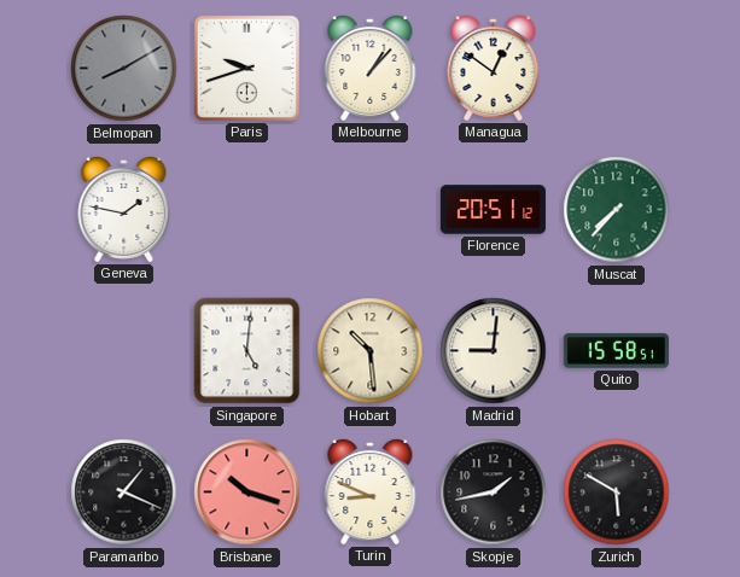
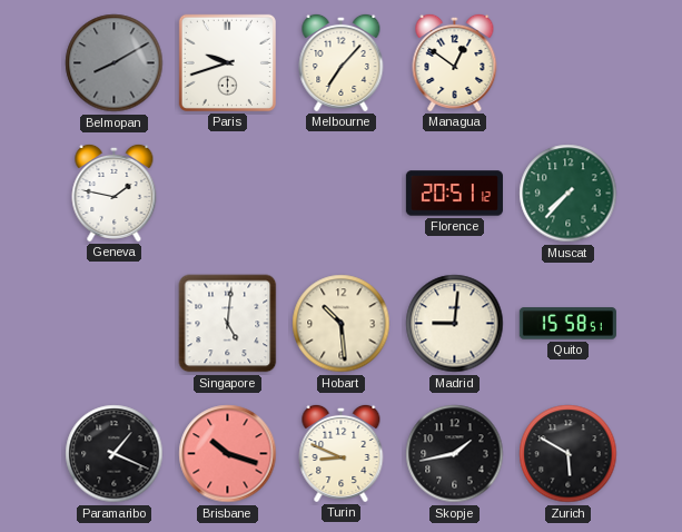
Melbourne: 1:07 -> 7:07
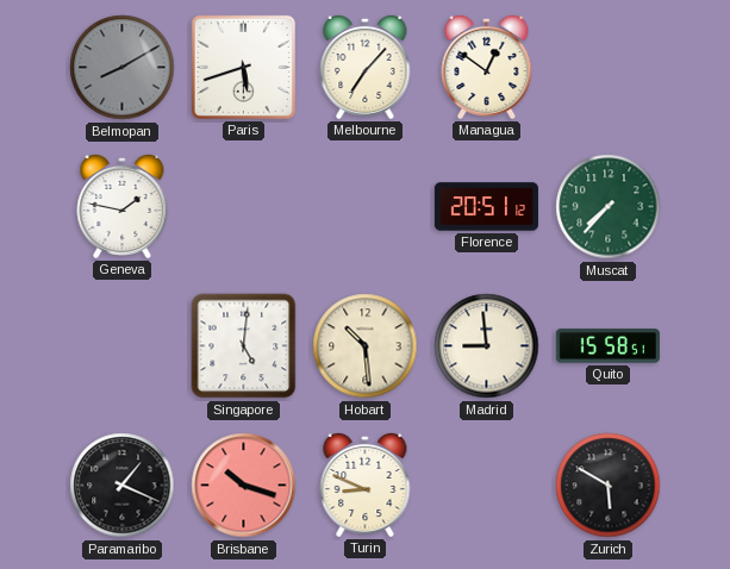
Paris: 9:42 -> 5:42
Madrid: 9:01 -> 8:59
Skopje: 1:43 -> none
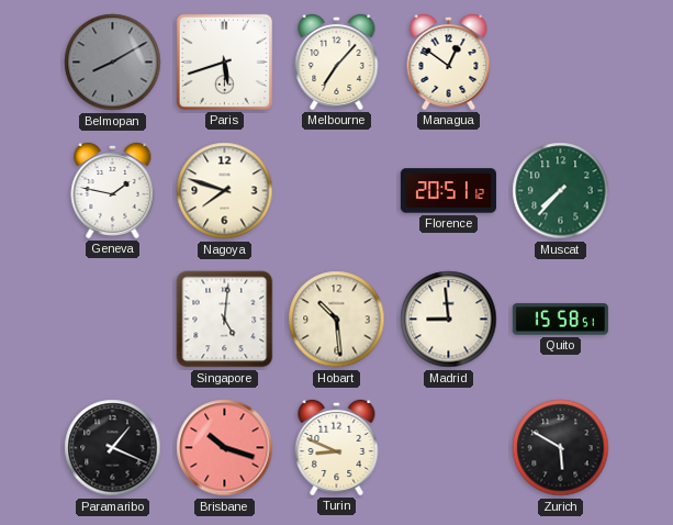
Nagoya: none -> 7:48
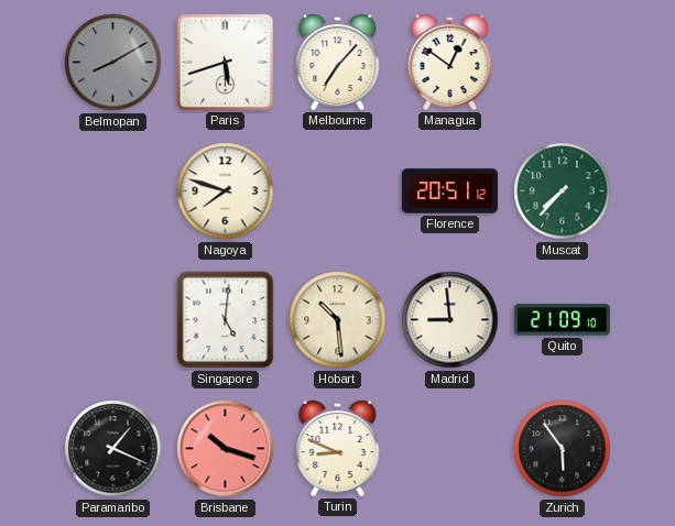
Geneva: 1:47 -> none
Quito: 15:58 -> 21:09
Zurich: 5:50 -> 5:54
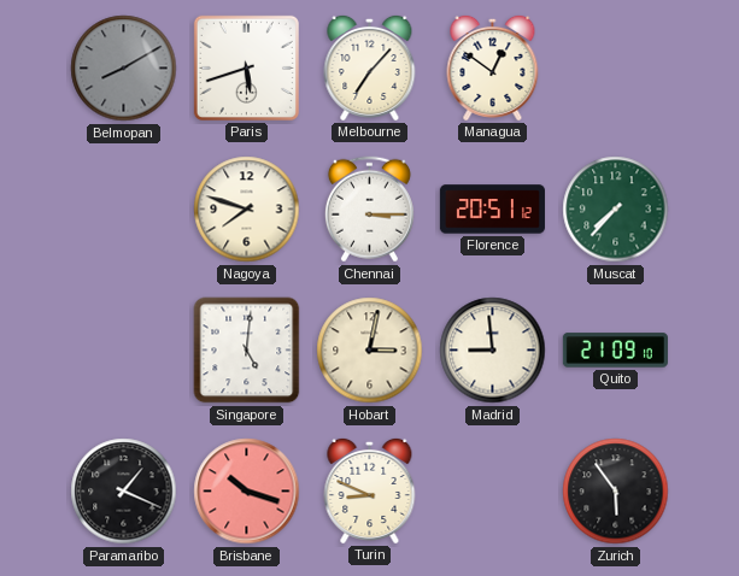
Chennai: none -> 3:15
Hobart: 10:29 -> 3:02
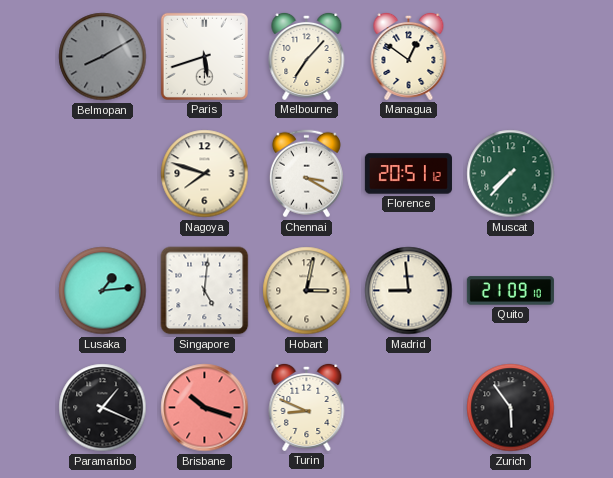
Chennai: 3:15 -> 3:20
Lusaka: none -> 1:14
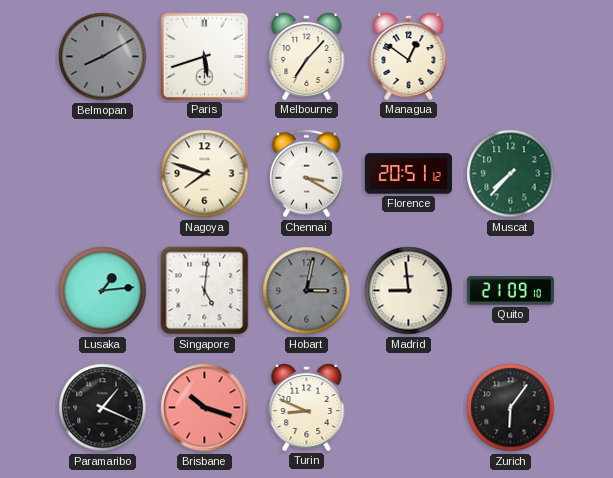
Hobart dial: cream -> grey
Zurich: 5:54 -> 6:06
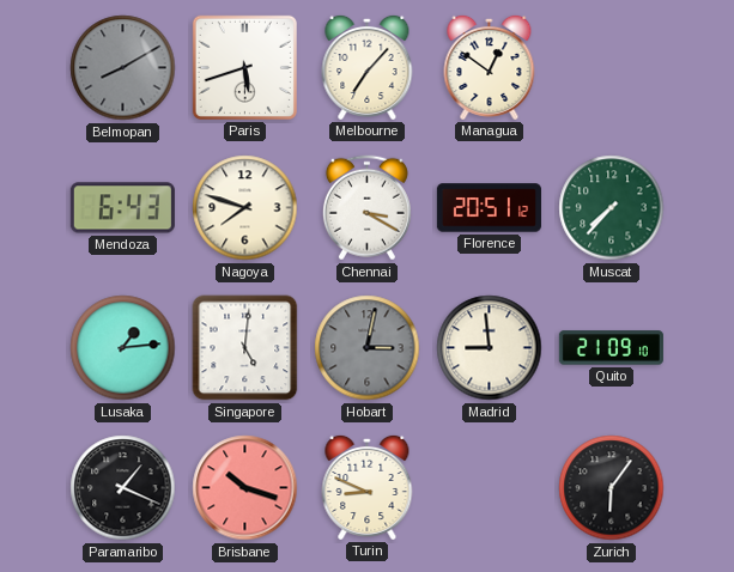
Mendoza: none -> 6:43
